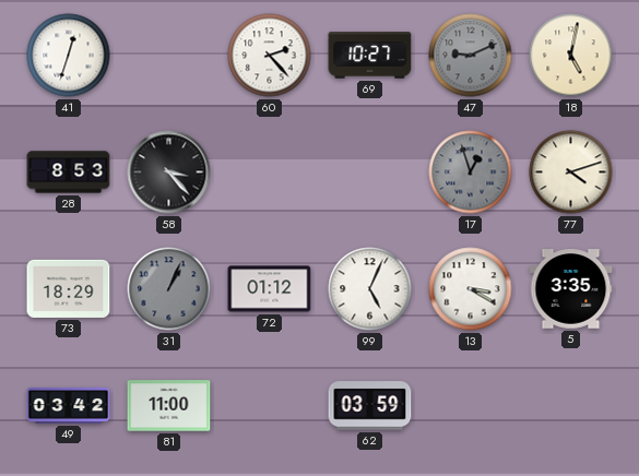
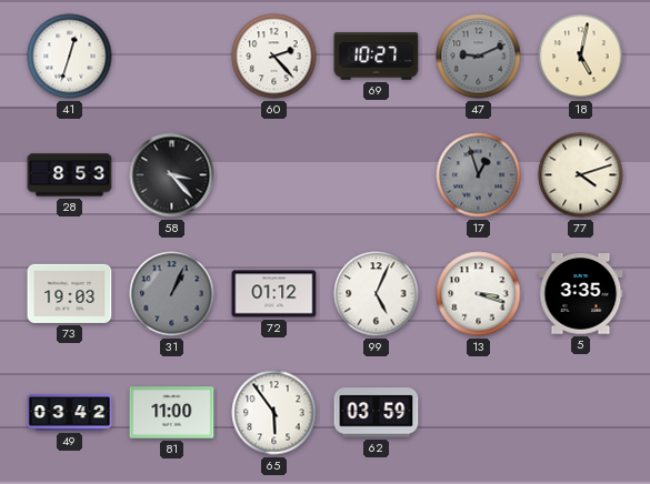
73: 18:29 -> 19:03
13: 3:20 -> 3:18
65: none -> 5:54
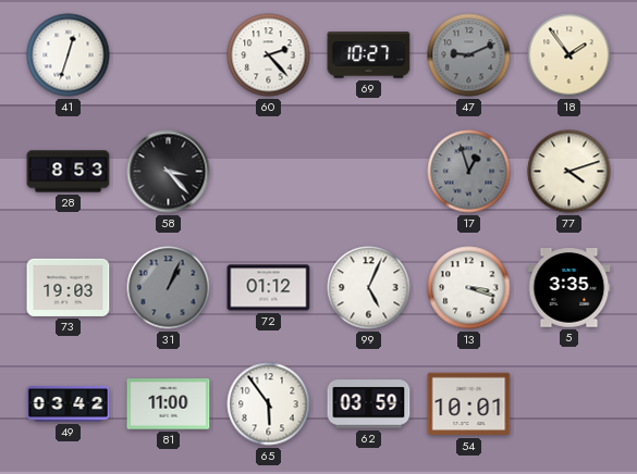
18: 5:02 -> 1:54
54: none -> 10:01
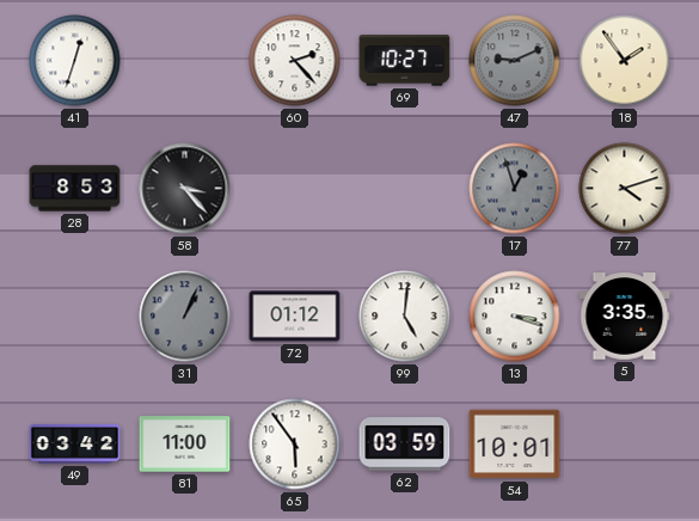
73: 19:03 -> none
99: 5:04 -> 5:01
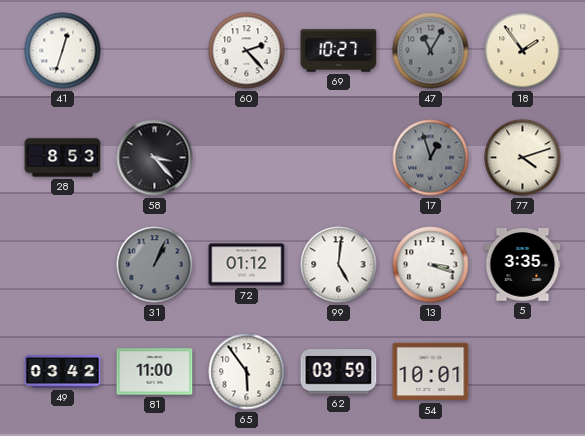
47: 9:11 -> 11:05
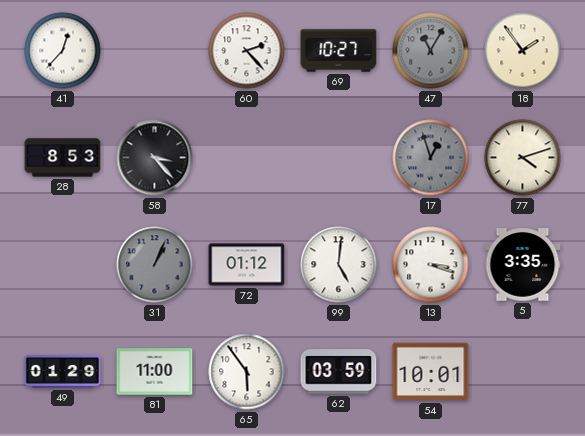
41: 12:33 -> 12:37
49: 03:42 -> 01:29
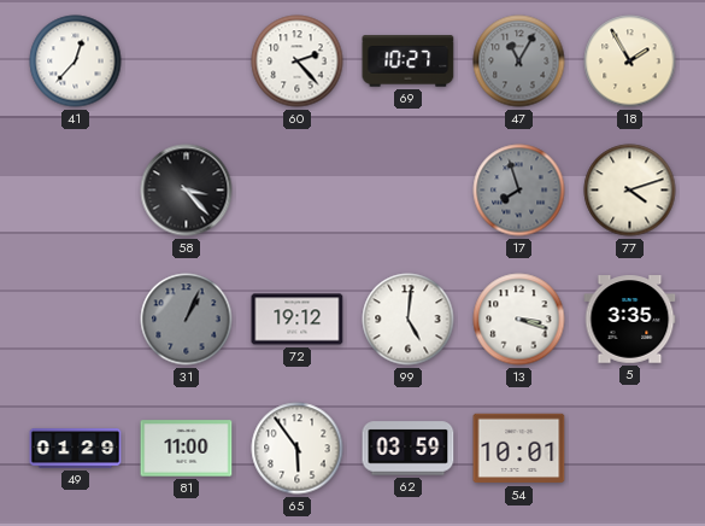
18: 1:54 -> 1:55
28: 8:53 -> none
17: 12:57 -> 7:57
72: 01:12 -> 19:12
